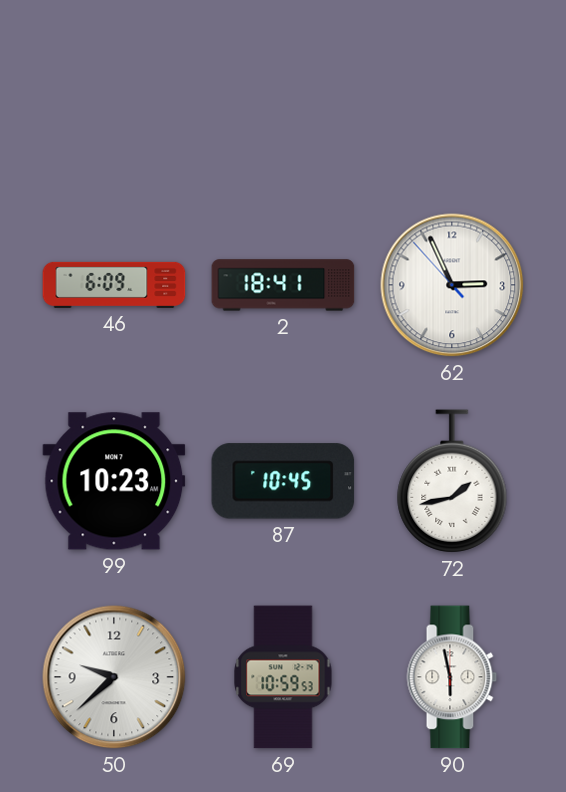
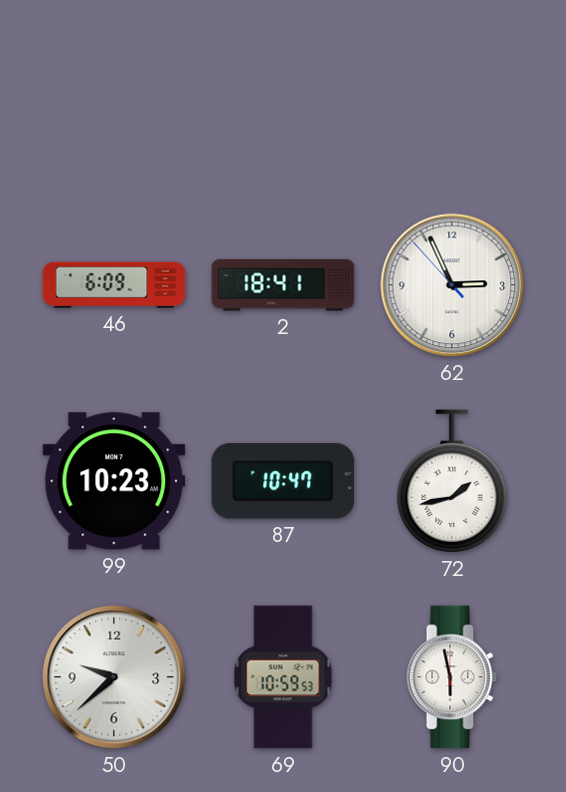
87: 10:45 -> 10:47
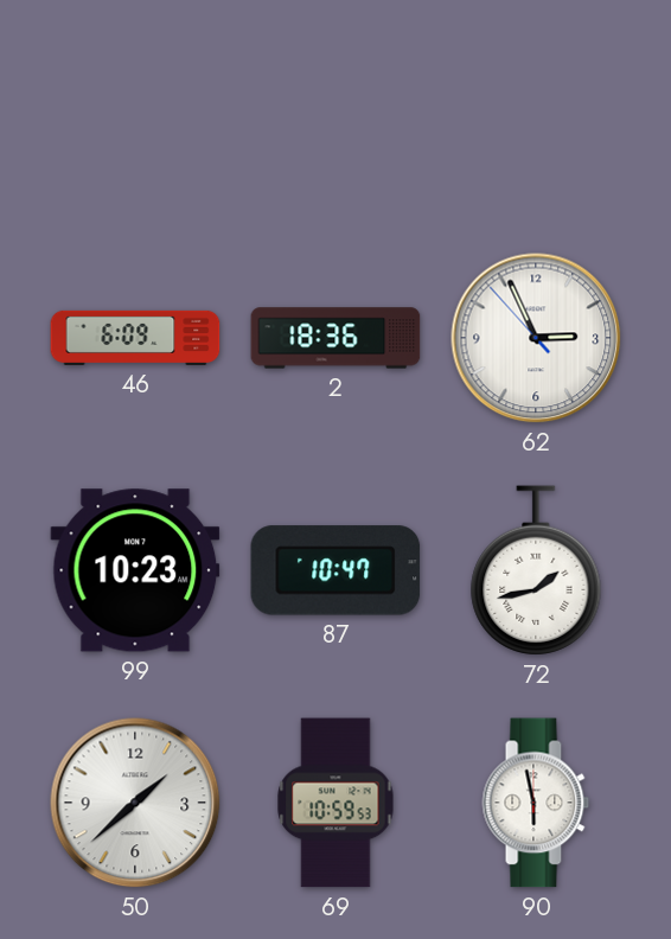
2: 18:41 -> 18:36
50: 9:38 -> 1:38
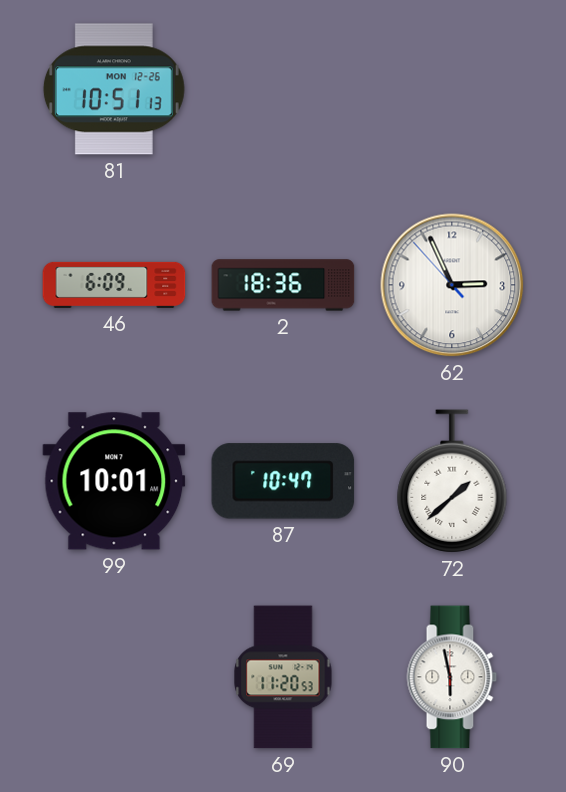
81: none -> 10:51
99: 10:23 -> 10:01
72: 1:43 -> 1:38
50: 1:38 -> none
69: 10:59 -> 11:20
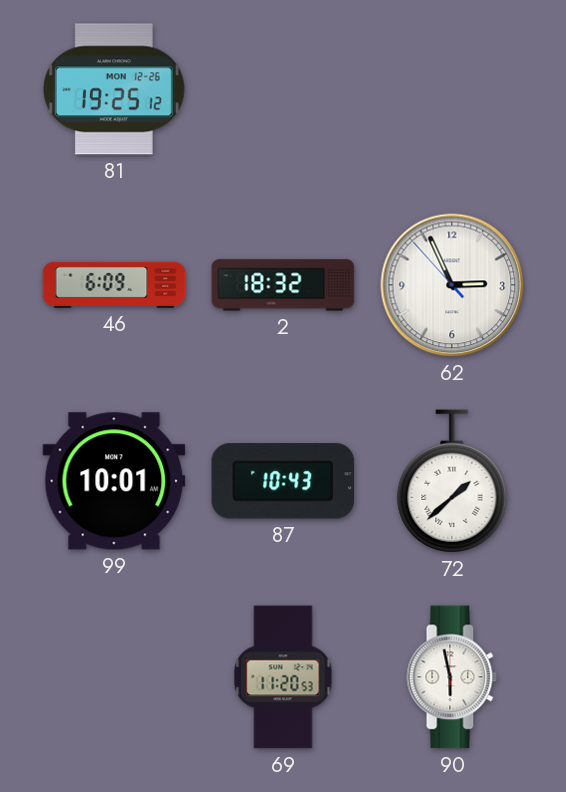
81: 10:51 -> 19:25
2: 18:36 -> 18:32
87: 10:47 -> 10:43
